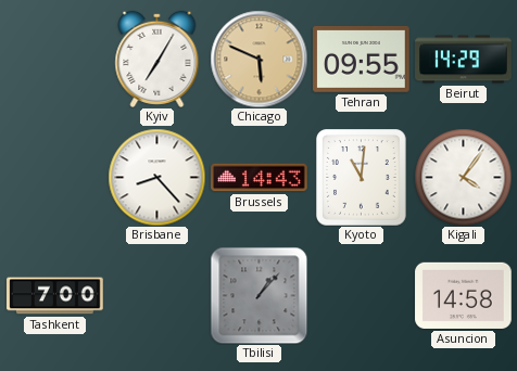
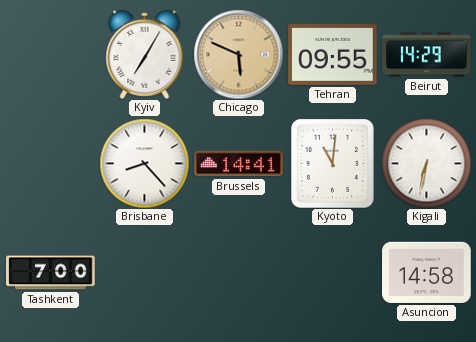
Brussels: 14:43 -> 14:41
Kigali: 4:06 -> 6:32
Tbilisi: 1:07 -> none
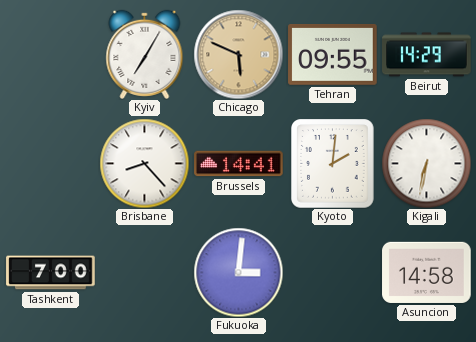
Kyoto: 11:01 -> 2:01
Fukuoka: none -> 3:01
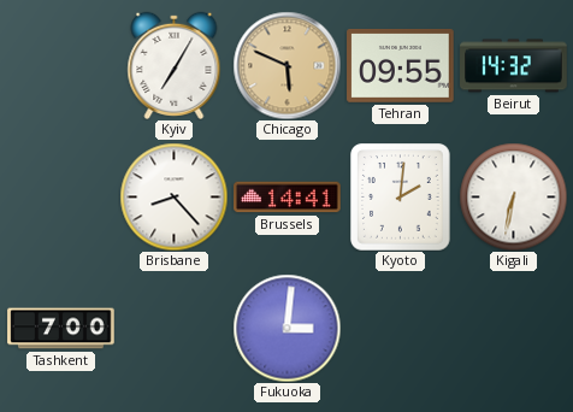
Beirut: 14:29 -> 14:32
Asuncion: 14:58 -> none
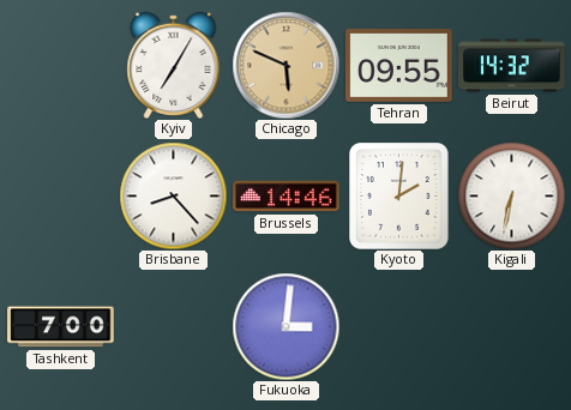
Brussels: 14:41 -> 14:46
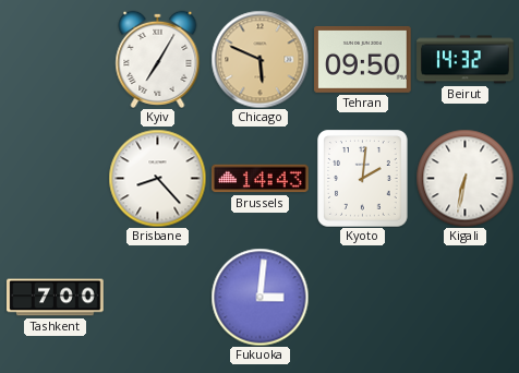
Tehran: 09:55 -> 09:50
Brussels: 14:46 -> 14:43
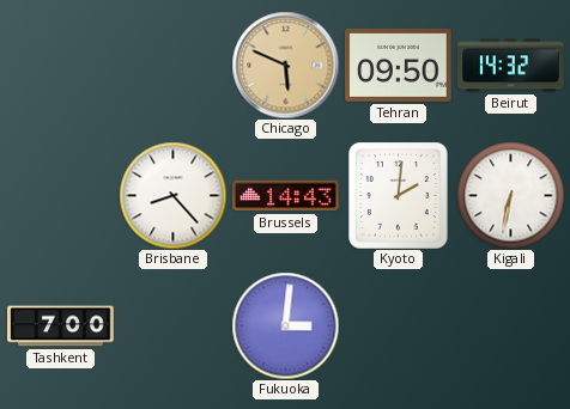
Kyiv: 7:05 -> none
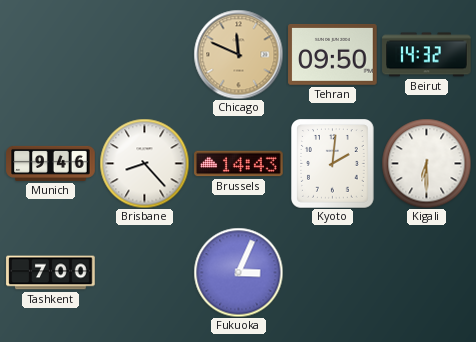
Chicago: 5:49 -> 11:49
Munich: none -> 9:46
Kigali: 6:32 -> 6:30
Fukuoka: 3:01 -> 3:04
